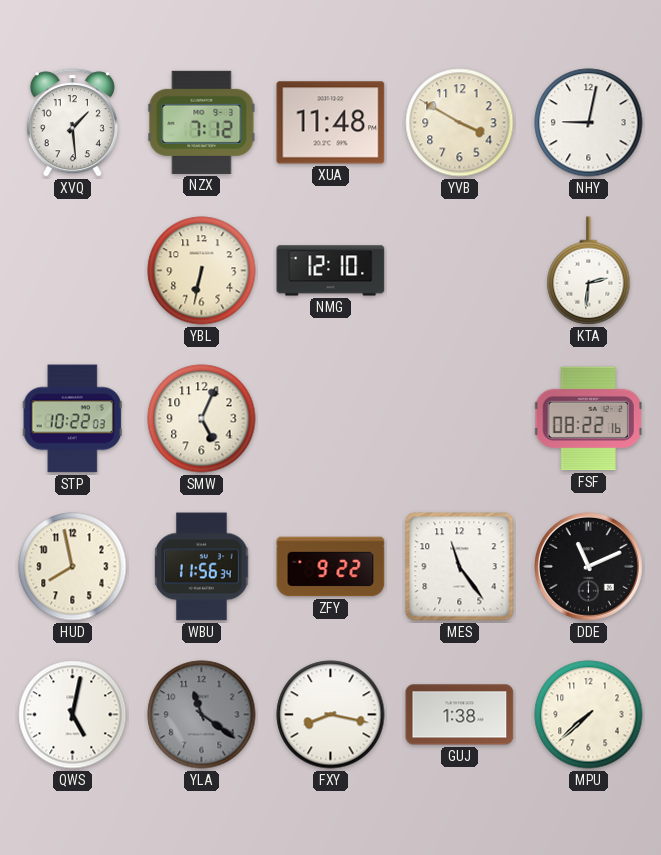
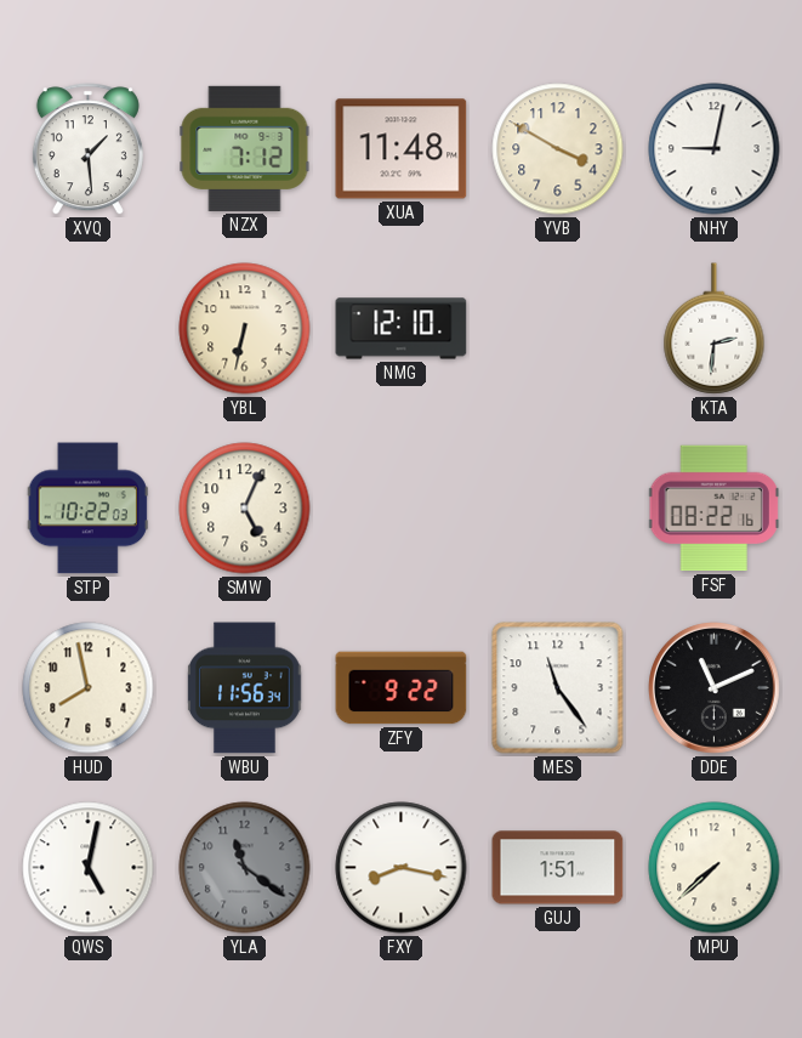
GUJ: 1:38 -> 1:51
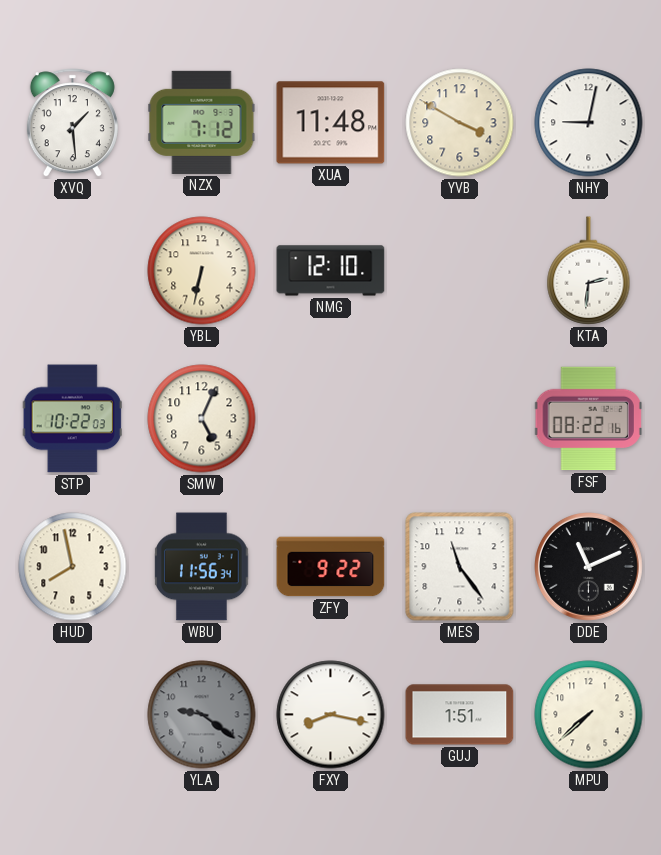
QWS: 5:02 -> none
YLA: 11:21 -> 9:21
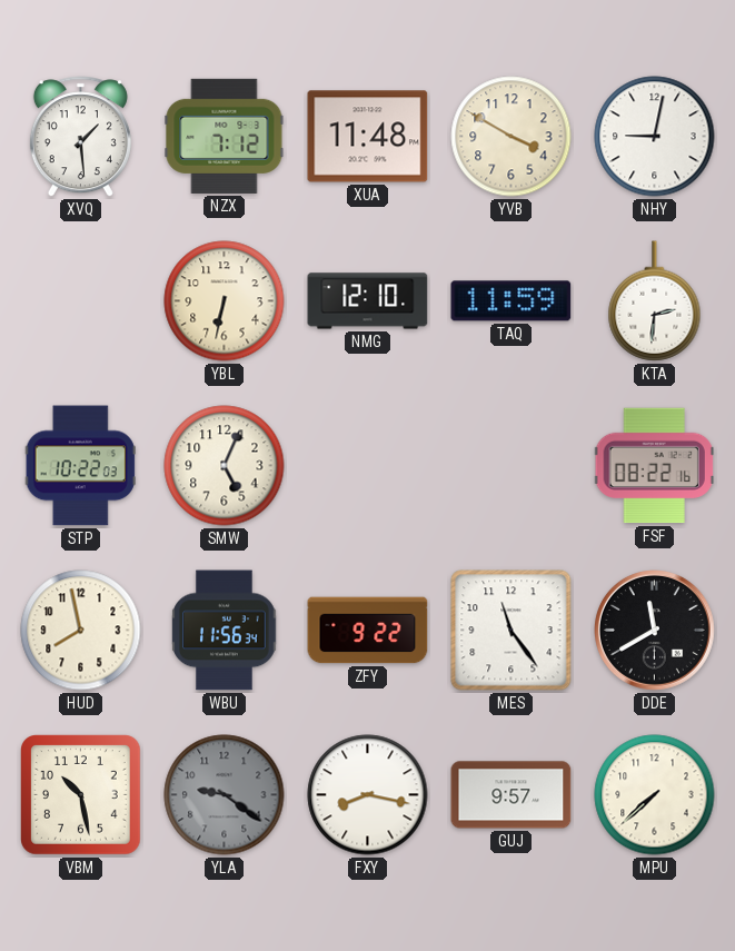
TAQ: none -> 11:59
DDE: 11:11 -> 11:40
VBM: none -> 10:28
GUJ: 1:51 -> 9:57
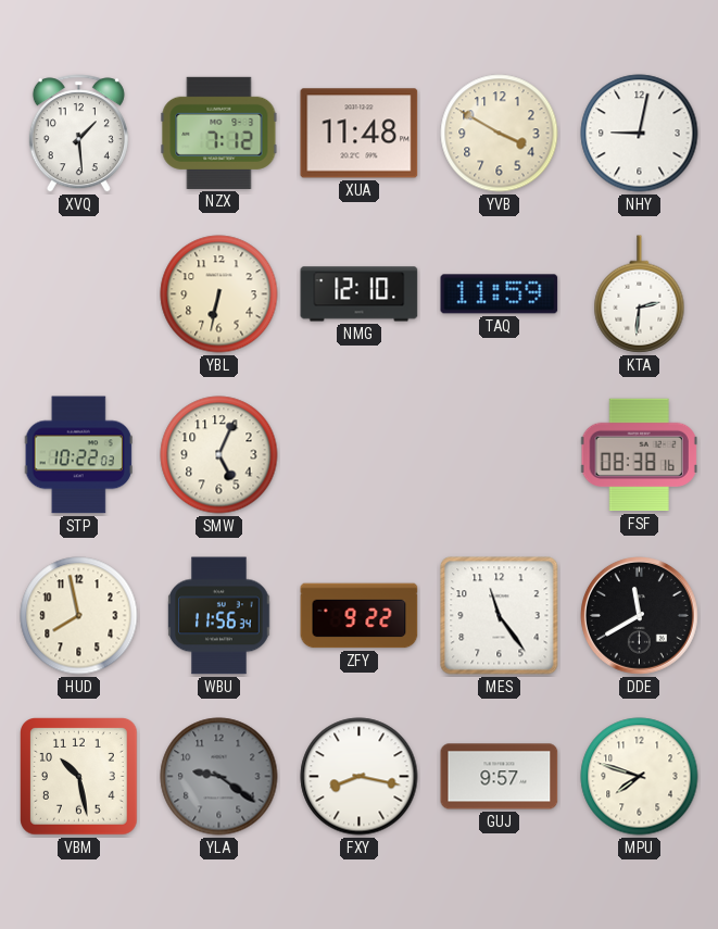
FSF: 08:22 -> 08:38
MPU: 7:38 -> 7:48
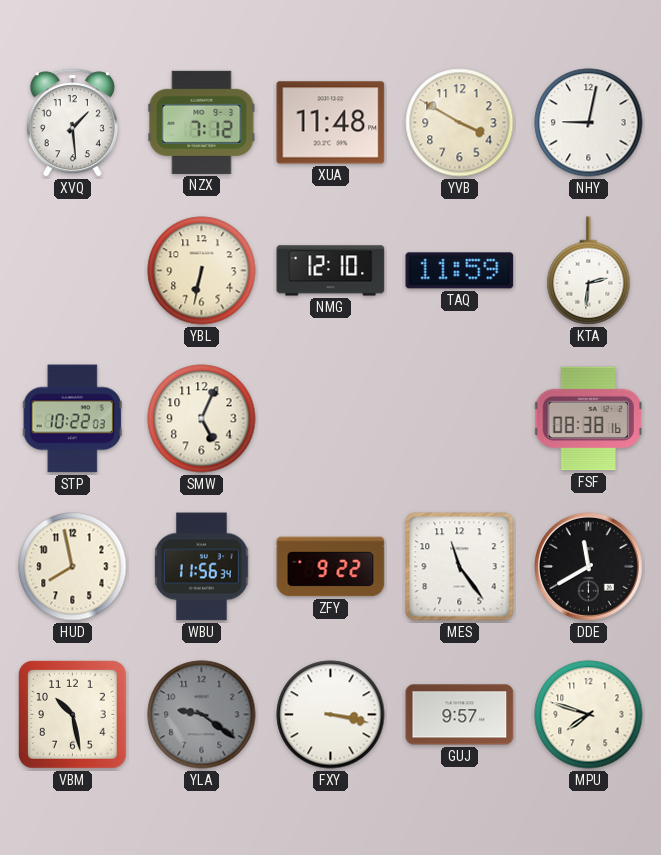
FXY: 8:17 -> 3:17
